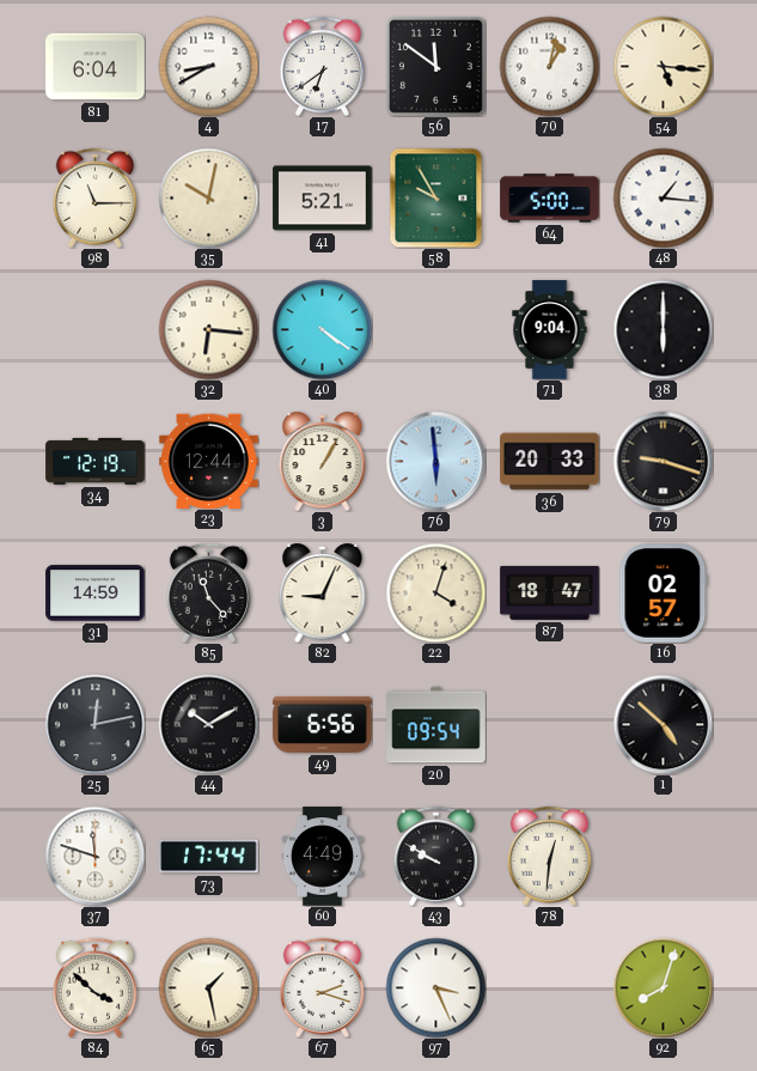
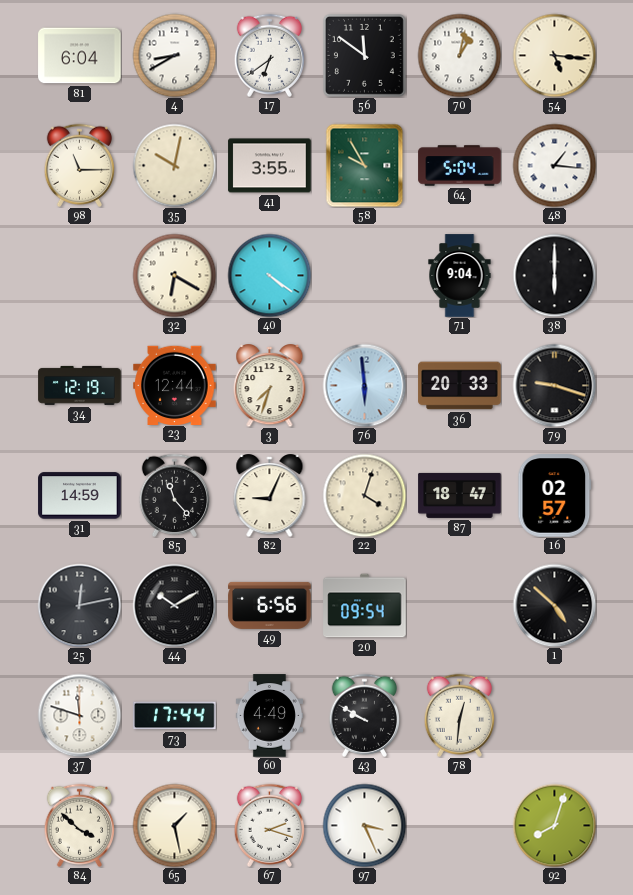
41: 5:21 -> 3:55
64: 5:00 -> 5:04
32: 6:16 -> 6:20
3: 1:05 -> 7:33
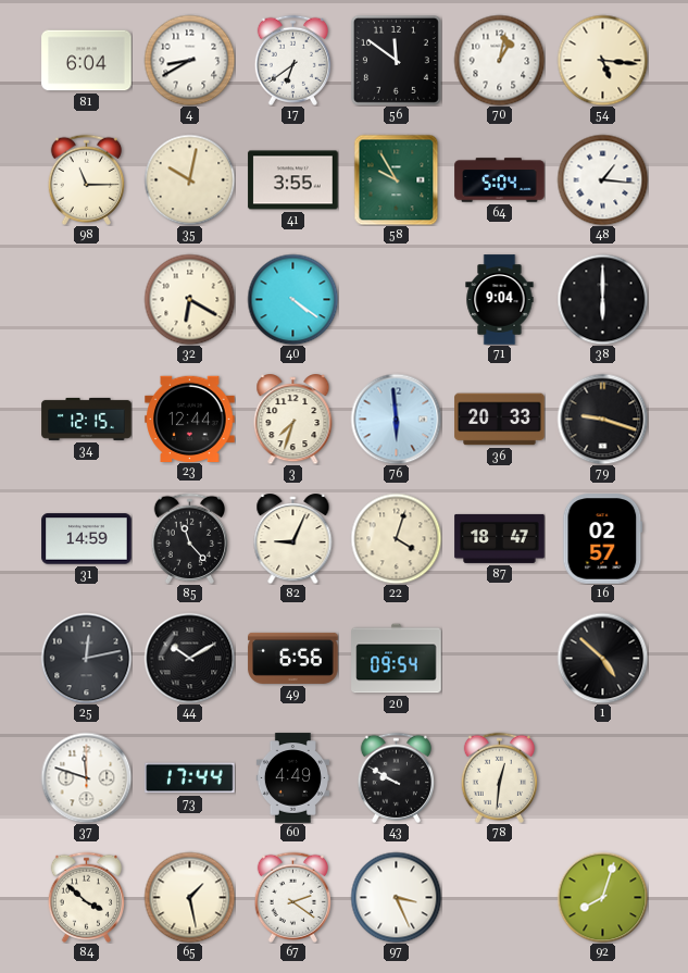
34: 12:19 -> 12:15
67: 2:18 -> 2:21
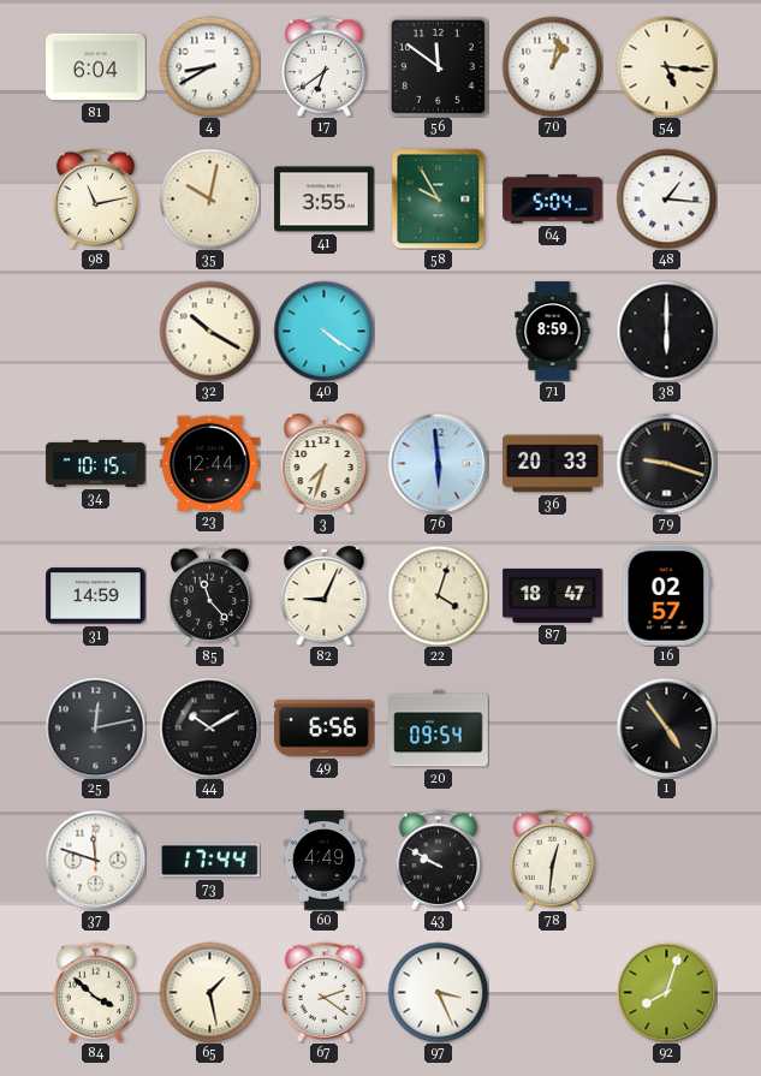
98: 11:15 -> 11:13
32: 6:20 -> 10:20
71: 9:04 -> 8:59
34: 12:15 -> 10:15
1: 4:52 -> 4:54
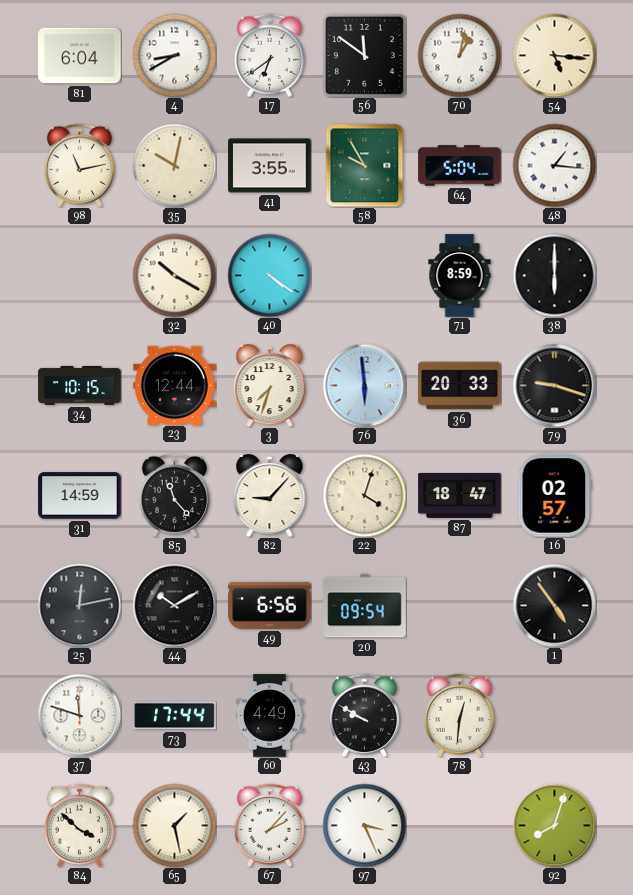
82: 9:04 -> 9:07
67: 2:21 -> 2:07
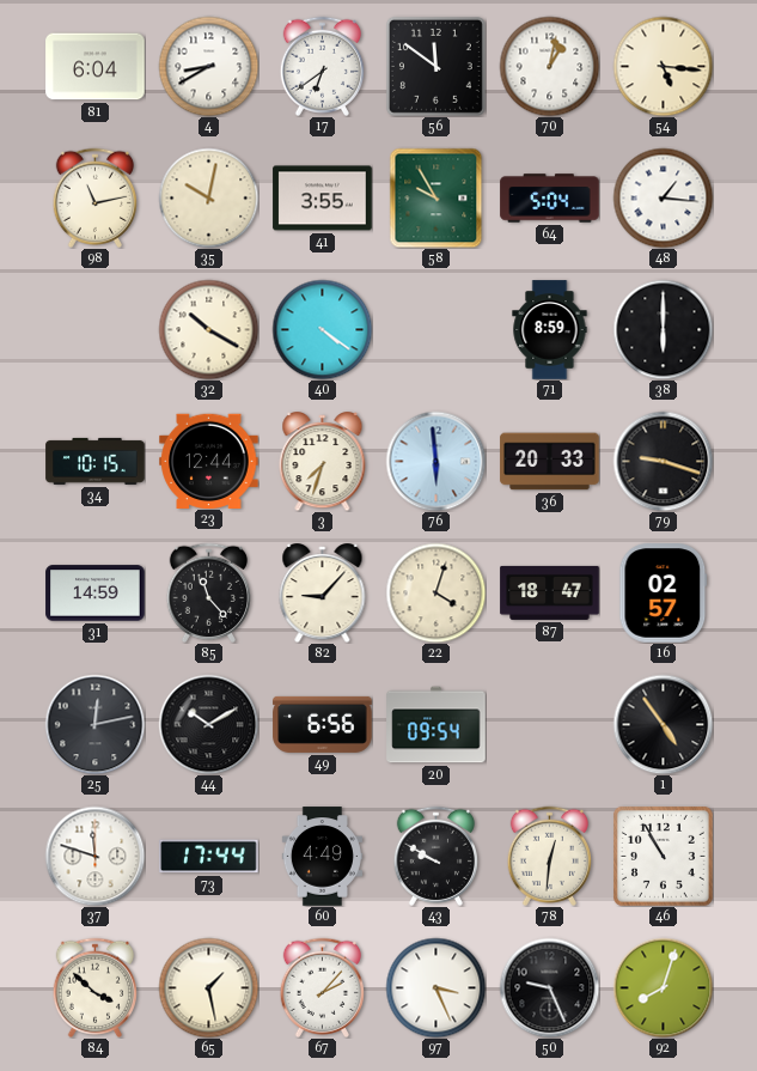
46: none -> 10:55
50: none -> 9:26
